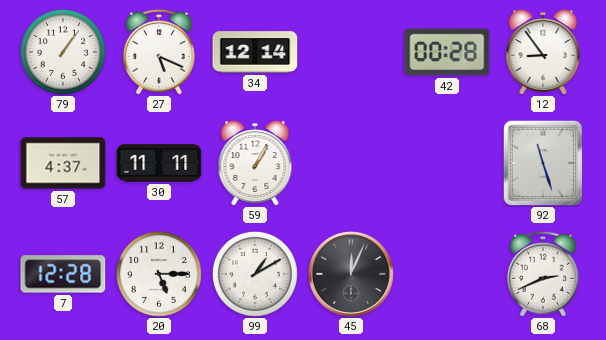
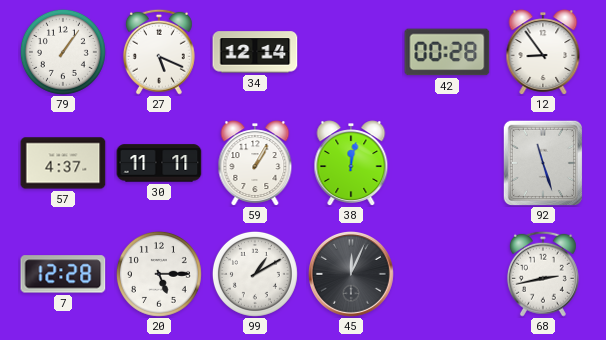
38: none -> 12:02
68: 2:41 -> 2:43
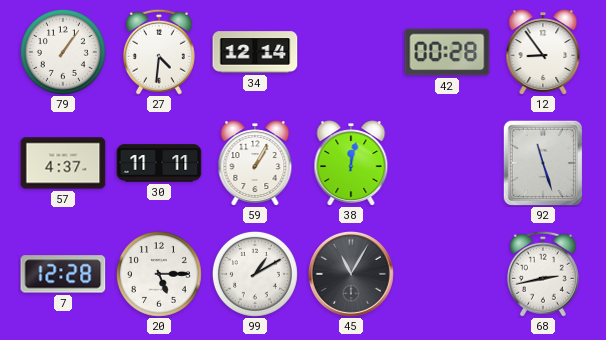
27: 5:19 -> 4:31
45: 12:04 -> 11:05
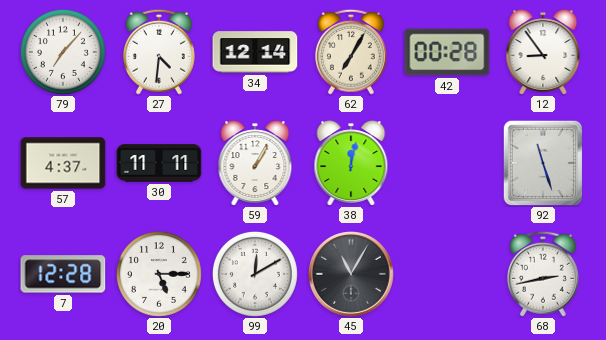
79: 1:06 -> 7:07
62: none -> 7:05
99: 1:10 -> 12:10
